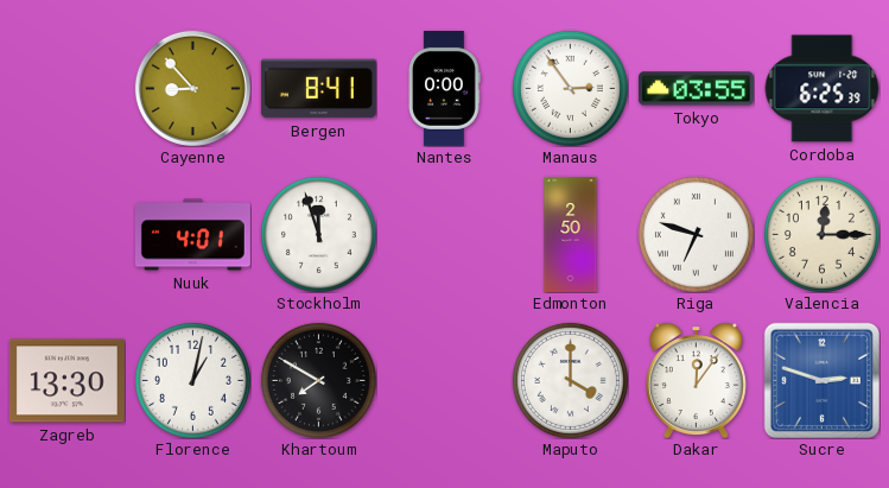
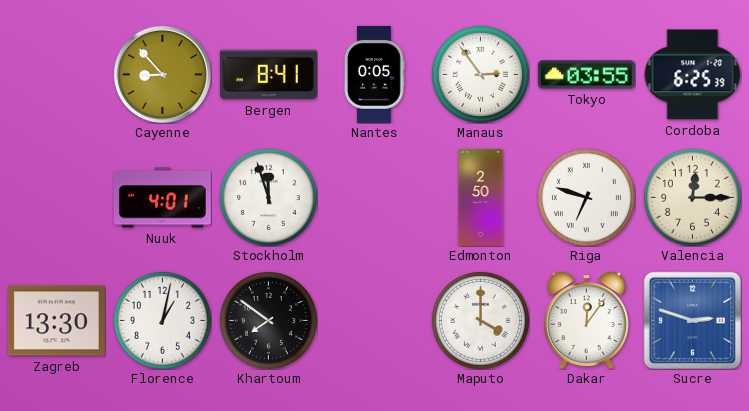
Nantes: 0:00 -> 0:05
Khartoum: 7:50 -> 7:51
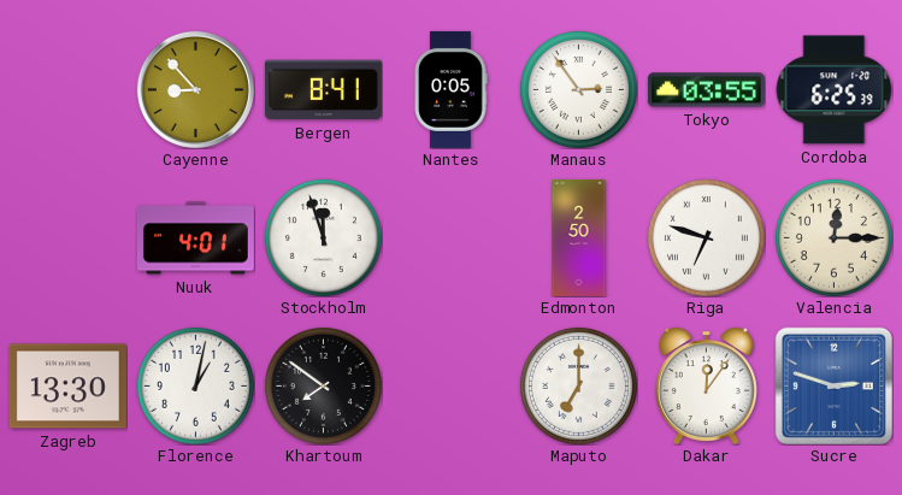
Maputo: 4:00 -> 7:00
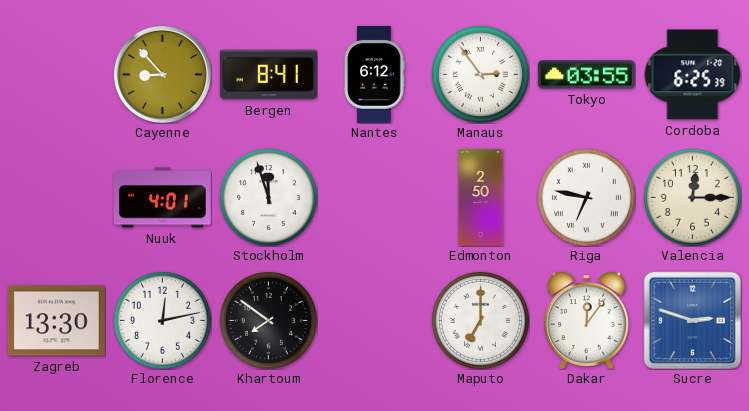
Nantes: 0:05 -> 6:12
Riga: 6:48 -> 6:47
Florence: 1:02 -> 12:13
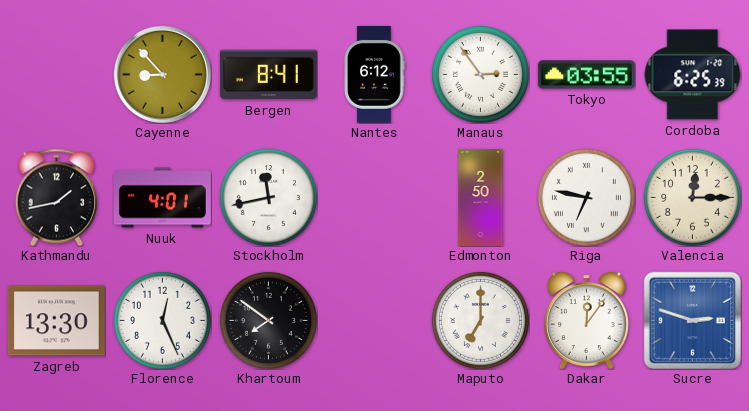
Kathmandu: none -> 1:43
Stockholm: 11:57 -> 11:43
Florence: 12:13 -> 12:26
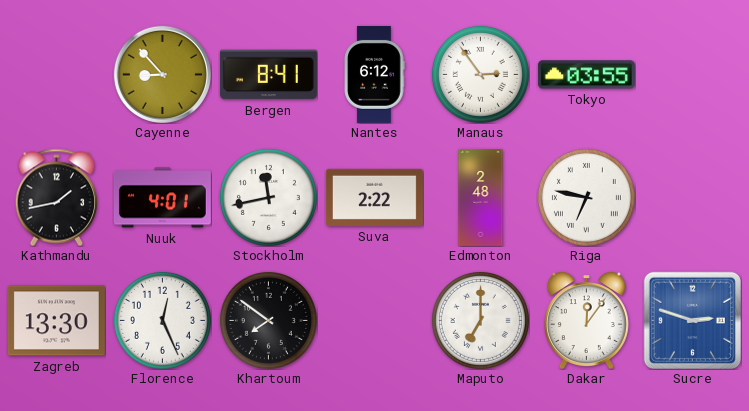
Cordoba: 6:25 -> none
Suva: none -> 2:22
Edmonton: 2:50 -> 2:48
Valencia: 12:15 -> none
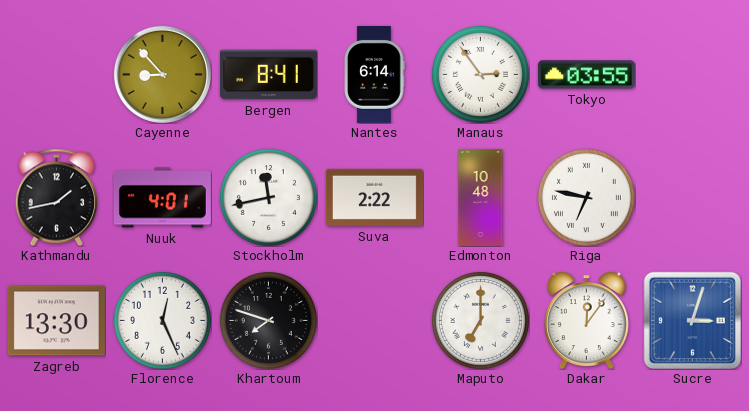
Nantes: 6:12 -> 6:14
Edmonton: 2:48 -> 10:48
Khartoum: 7:51 -> 7:48
Sucre: 2:48 -> 3:03
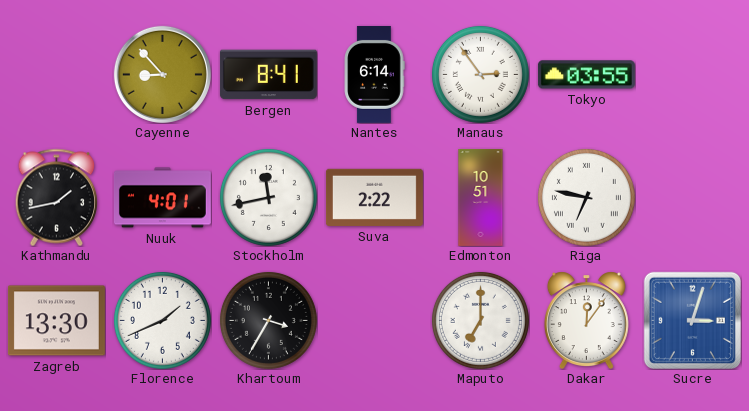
Edmonton: 10:48 -> 10:51
Florence: 12:26 -> 1:41
Khartoum: 7:48 -> 3:35
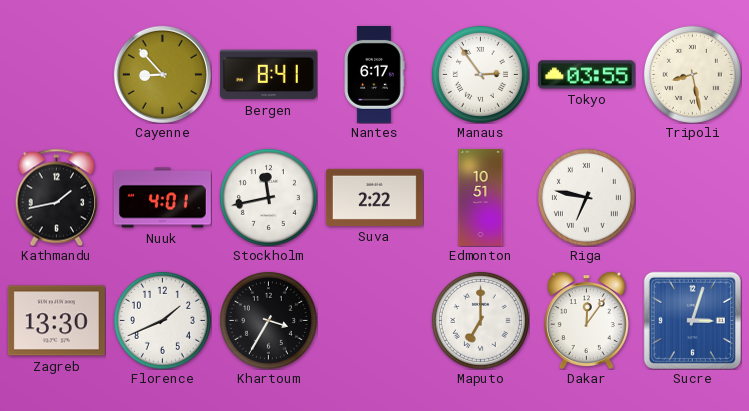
Nantes: 6:14 -> 6:17
Tripoli: none -> 8:28
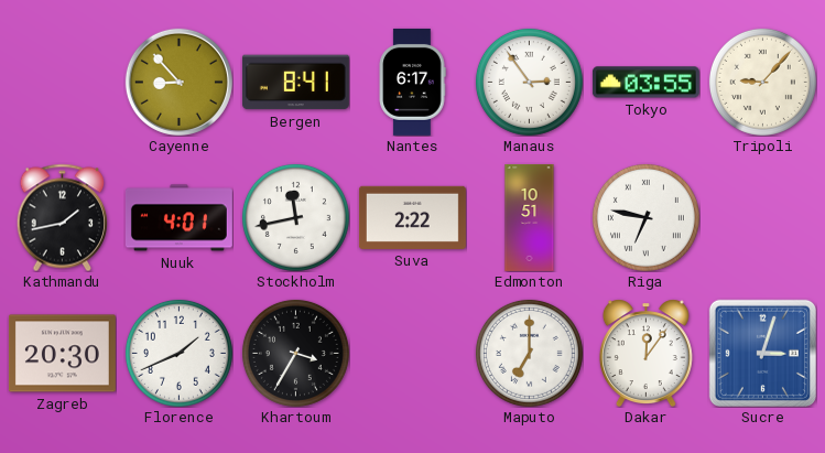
Tripoli: 8:28 -> 9:07
Zagreb: 13:30 -> 20:30
